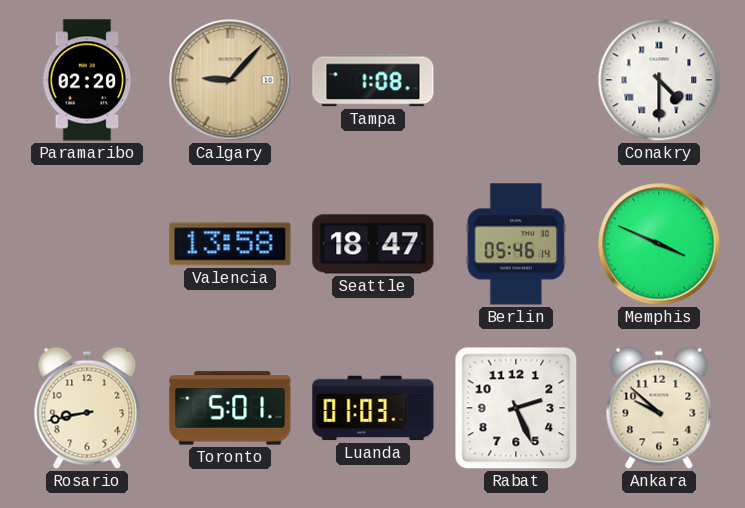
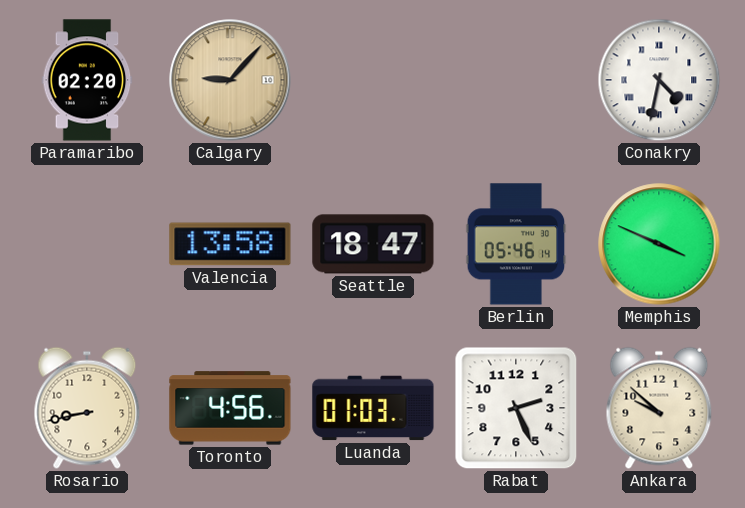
Tampa: 1:08 -> none
Conakry: 4:30 -> 4:32
Toronto: 5:01 -> 4:56
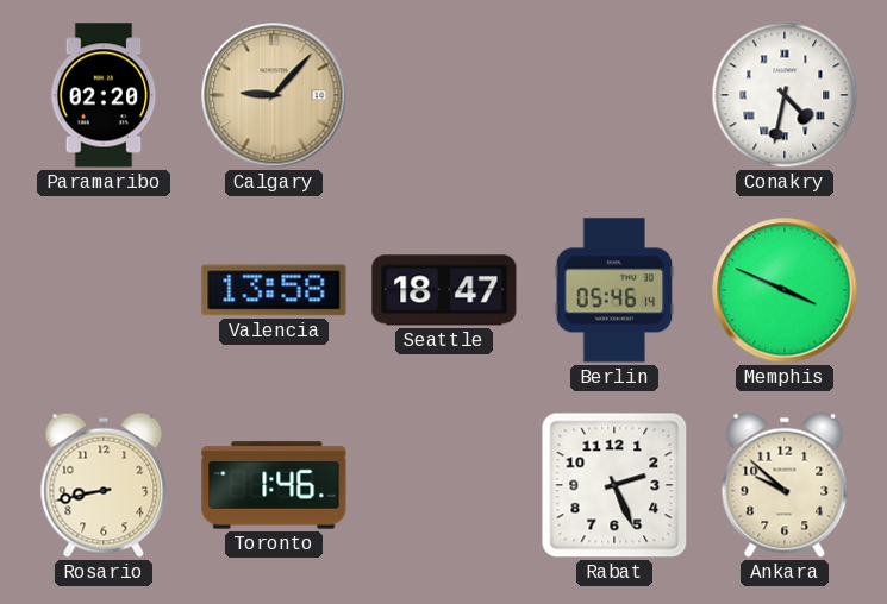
Toronto: 4:56 -> 1:46
Luanda: 01:03 -> none
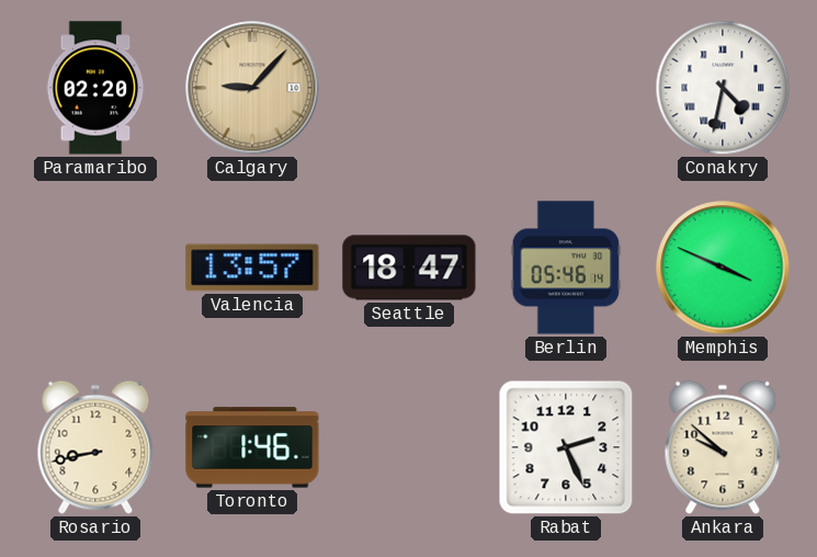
Valencia: 13:58 -> 13:57
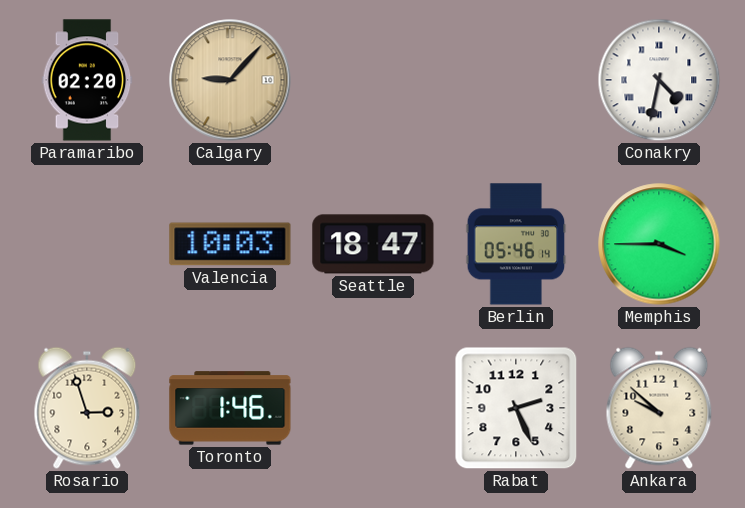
Valencia: 13:57 -> 10:03
Memphis: 3:49 -> 3:45
Rosario: 8:43 -> 2:57
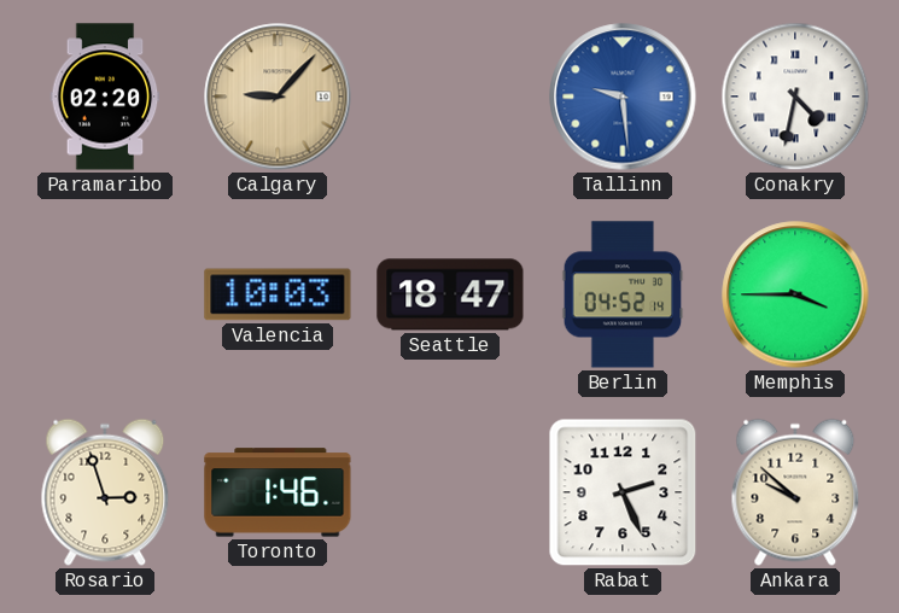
Tallinn: none -> 9:29
Berlin: 05:46 -> 04:52
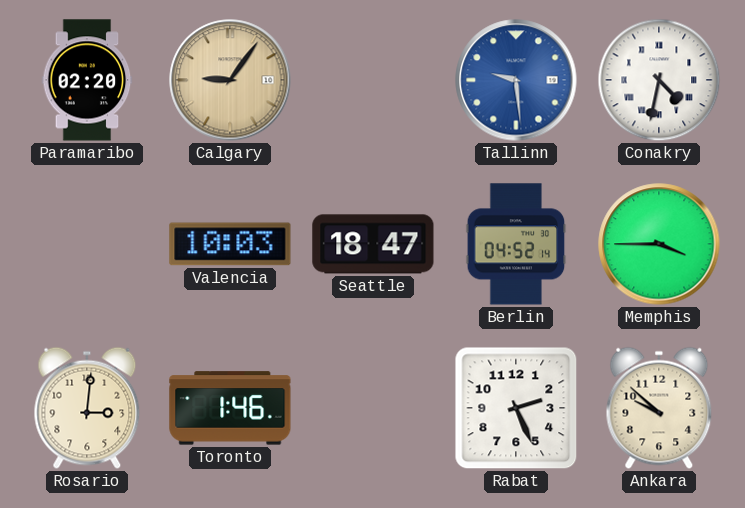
Calgary: 9:07 -> 9:06
Rosario: 2:57 -> 3:01
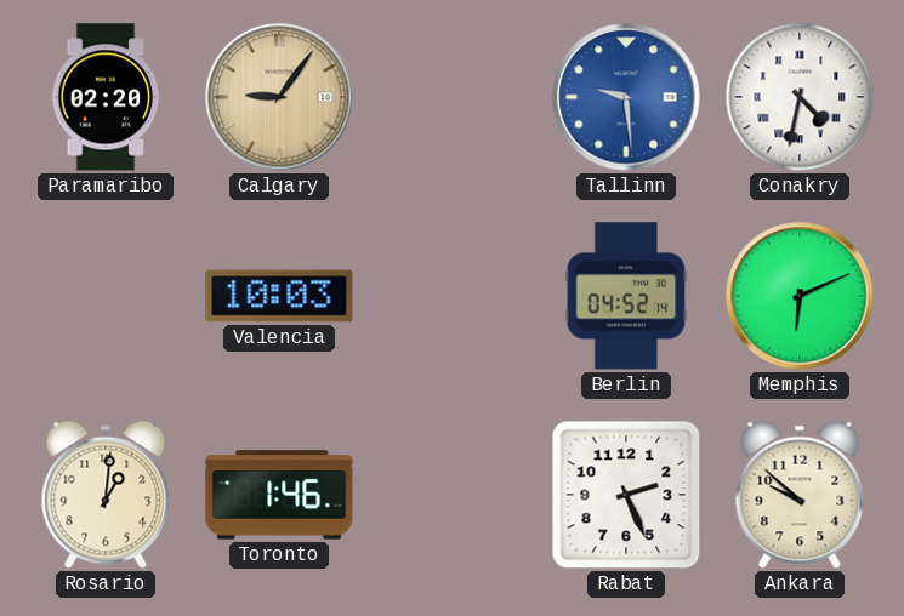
Seattle: 18:47 -> none
Memphis: 3:45 -> 6:11
Rosario: 3:01 -> 1:01
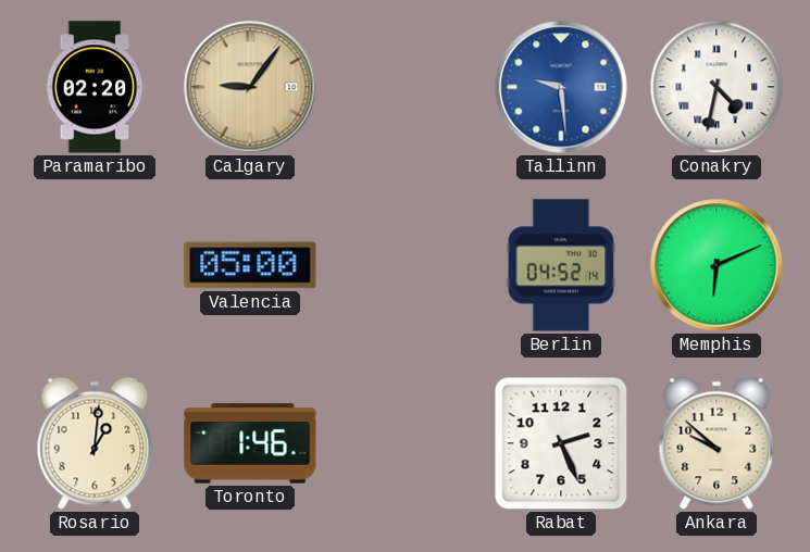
Valencia: 10:03 -> 05:00
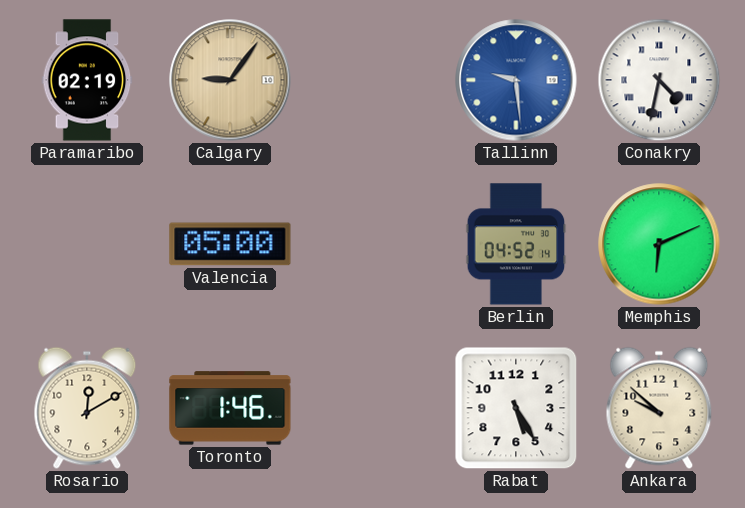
Paramaribo: 02:20 -> 02:19
Rosario: 1:01 -> 12:10
Rabat: 2:26 -> 5:25
